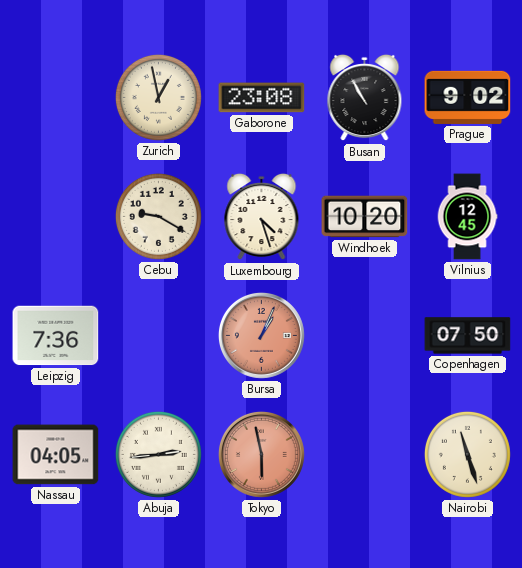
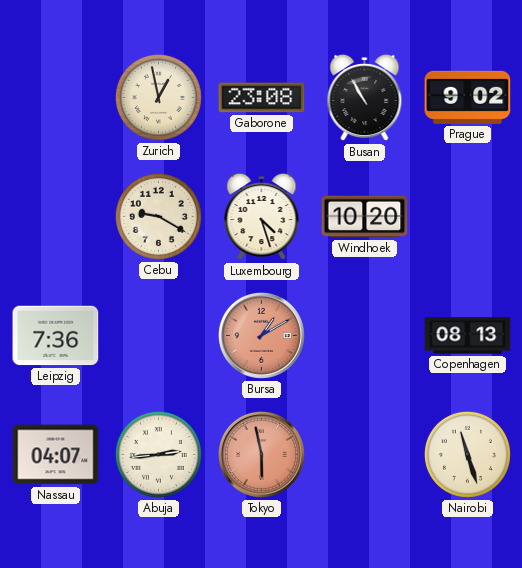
Vilnius: 12:45 -> none
Bursa: 1:04 -> 1:10
Copenhagen: 07:50 -> 08:13
Nassau: 04:05 -> 04:07
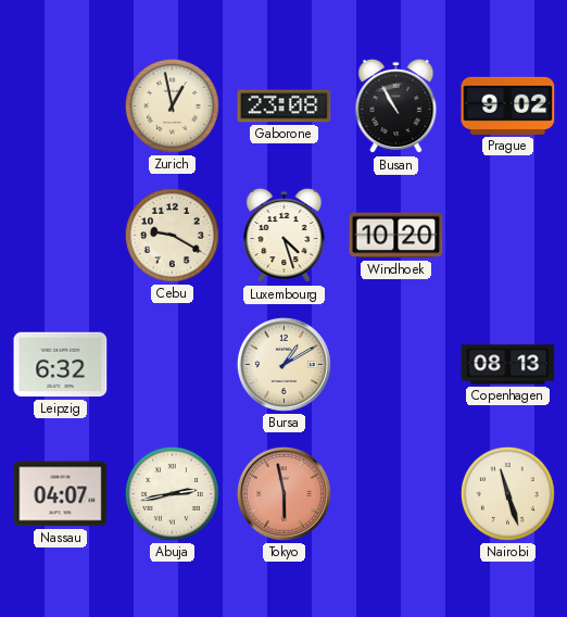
Leipzig: 7:36 -> 6:32
Bursa dial: salmon -> cream
Abuja: 2:44 -> 2:43
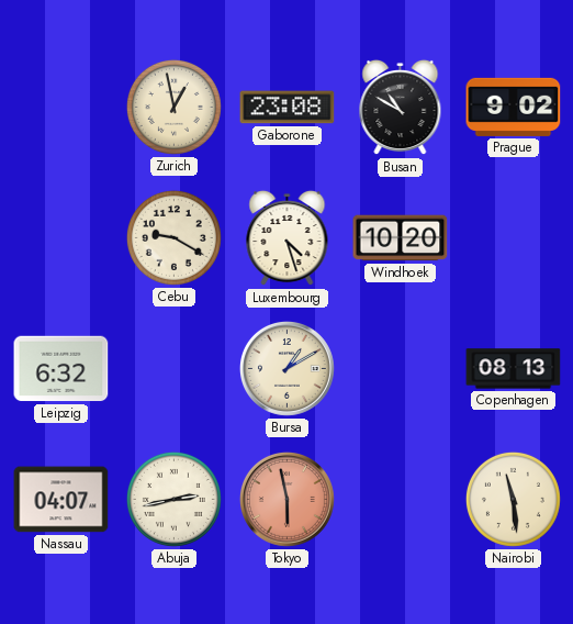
Busan: 10:55 -> 10:50
Nairobi: 11:27 -> 11:29
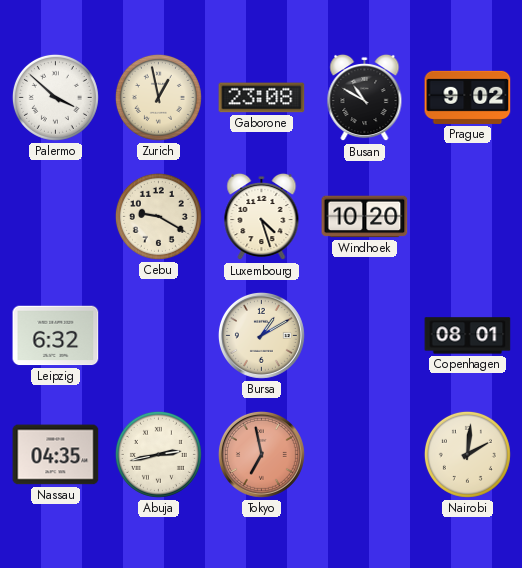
Palermo: none -> 3:52
Copenhagen: 08:13 -> 08:01
Nassau: 04:07 -> 04:35
Tokyo: 5:58 -> 6:58
Nairobi: 11:29 -> 2:01
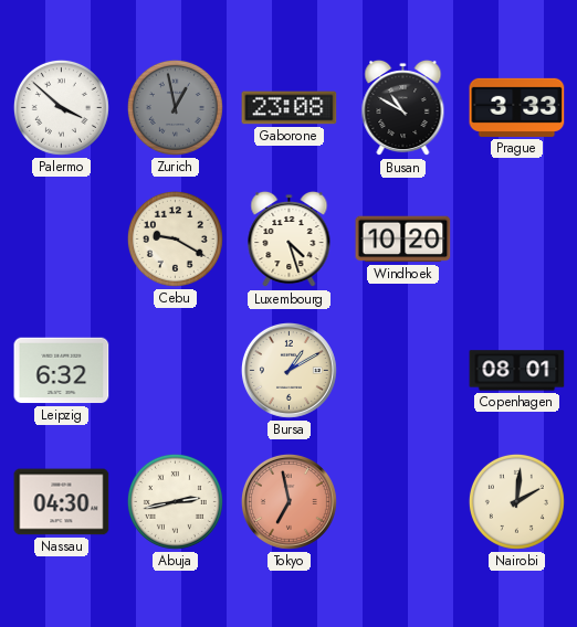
Zurich dial: cream -> grey
Prague: 9:02 -> 3:33
Nassau: 04:35 -> 04:30
